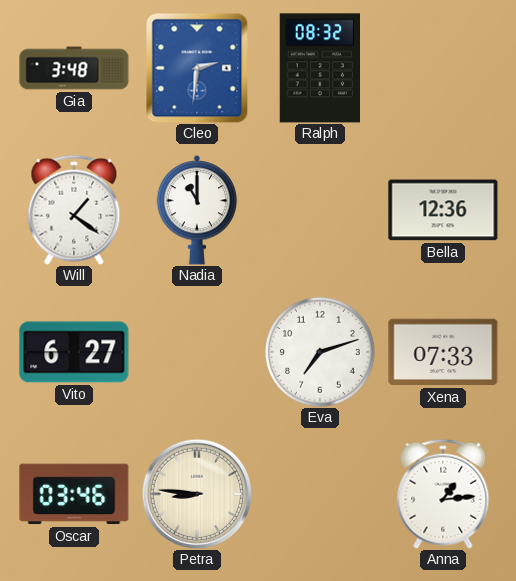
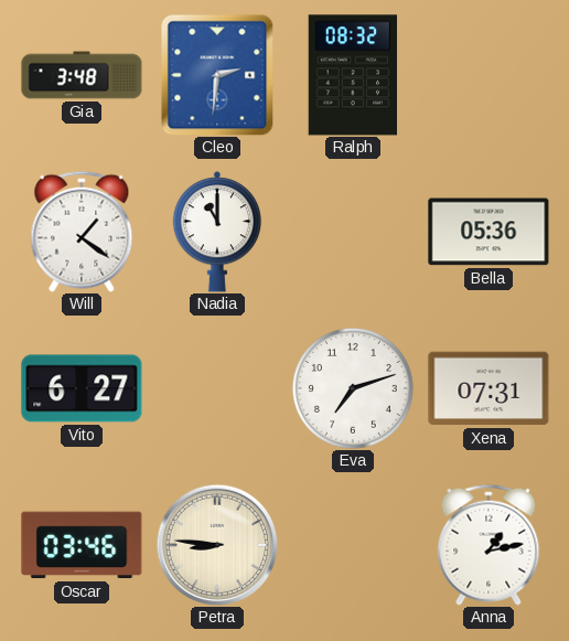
Bella: 12:36 -> 05:36
Xena: 07:33 -> 07:31
Anna: 1:14 -> 1:13
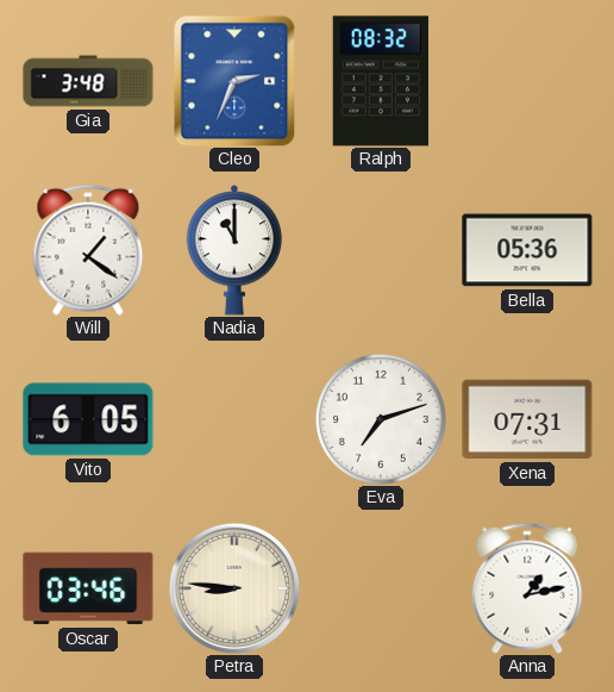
Cleo: 2:31 -> 2:34
Vito: 6:27 -> 6:05
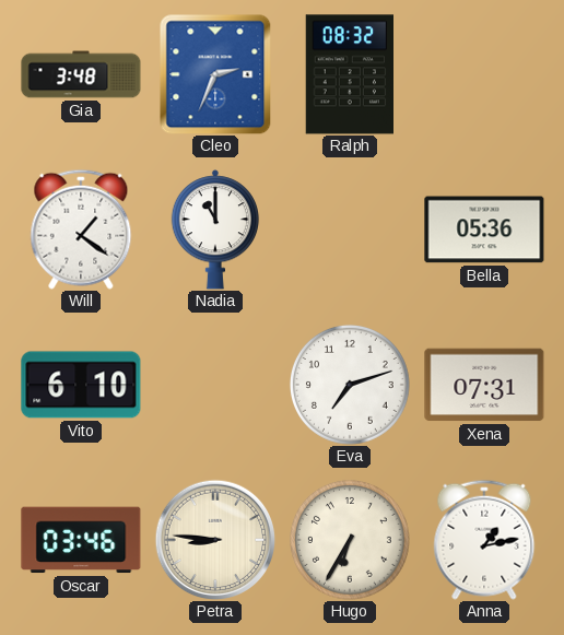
Vito: 6:05 -> 6:10
Hugo: none -> 6:35
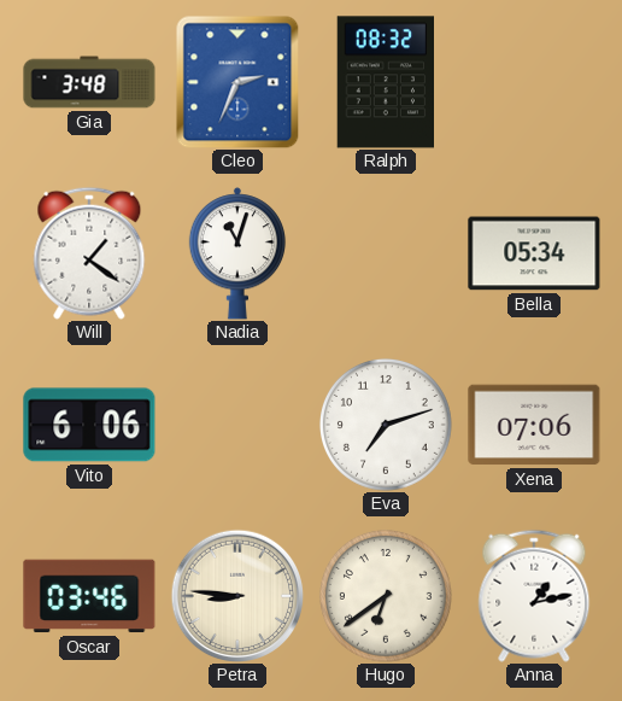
Nadia: 11:00 -> 11:03
Bella: 05:36 -> 05:34
Vito: 6:10 -> 6:06
Xena: 07:31 -> 07:06
Hugo: 6:35 -> 6:39
